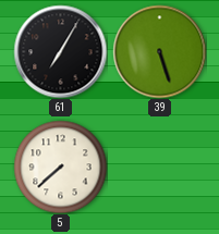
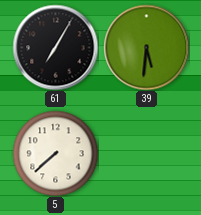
39: 5:27 -> 5:31
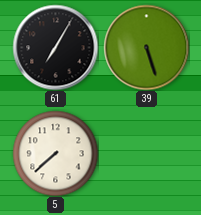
39: 5:31 -> 5:27
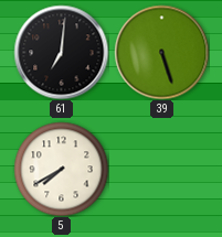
61: 7:05 -> 7:01
5: 7:38 -> 7:40
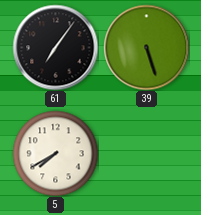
61: 7:01 -> 7:06
